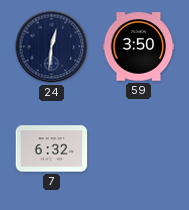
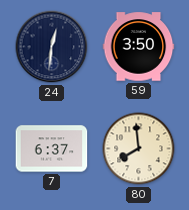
7: 6:32 -> 6:37
80: none -> 7:59
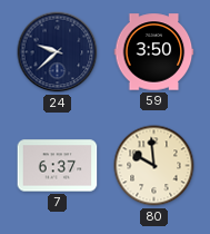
24: 12:31 -> 9:38
80: 7:59 -> 9:59
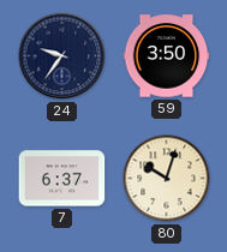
24: 9:38 -> 9:36
80: 9:59 -> 10:03
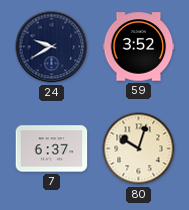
24: 9:36 -> 9:40
59: 3:50 -> 3:52
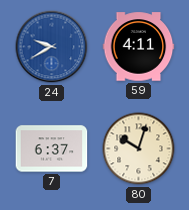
24 dial: navy -> blue
59: 3:52 -> 4:11
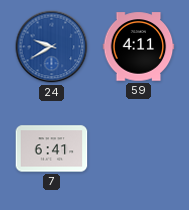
7: 6:37 -> 6:41
80: 10:03 -> none
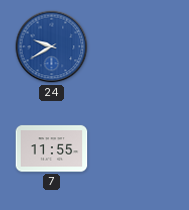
59: 4:11 -> none
7: 6:41 -> 11:55
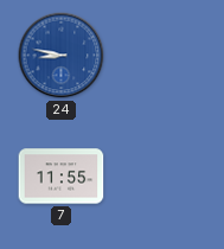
24: 9:40 -> 8:47
